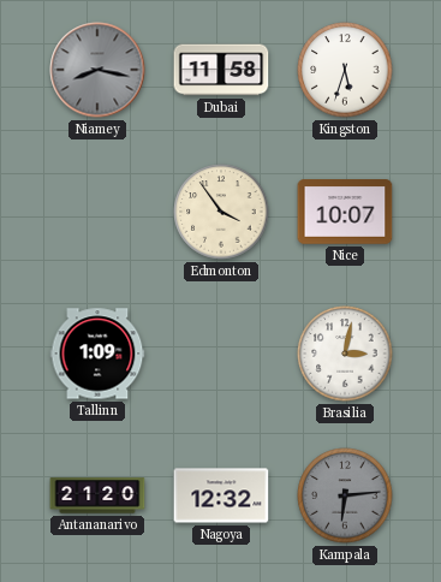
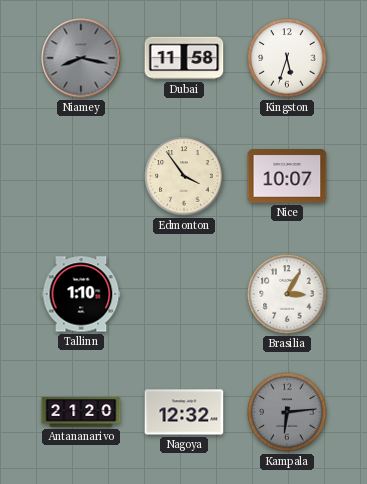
Tallinn: 1:09 -> 1:10
Brasilia: 3:02 -> 3:05
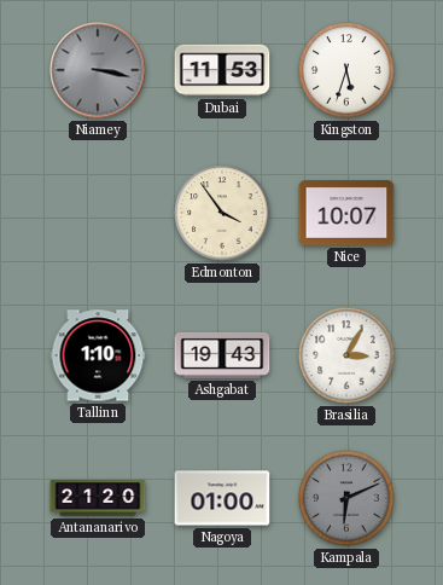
Niamey: 8:17 -> 3:17
Dubai: 11:58 -> 11:53
Ashgabat: none -> 19:43
Nagoya: 12:32 -> 01:00
Kampala: 6:14 -> 6:11
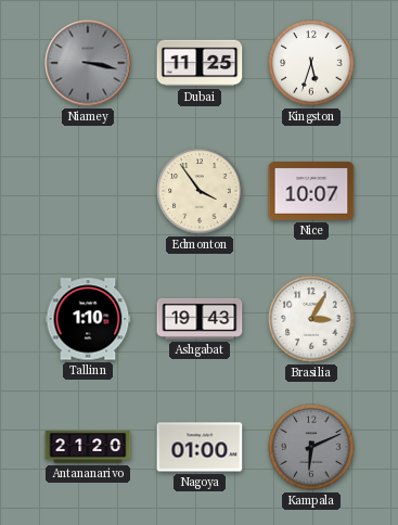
Dubai: 11:53 -> 11:25
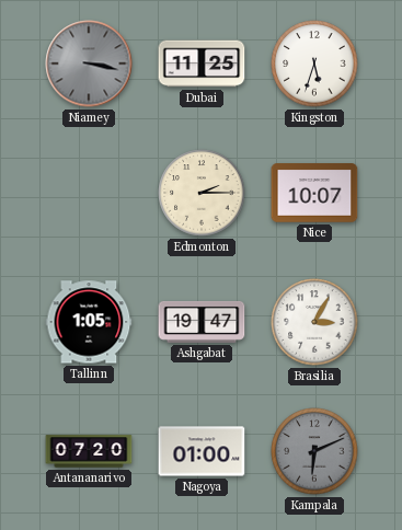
Edmonton: 3:54 -> 2:15
Tallinn: 1:10 -> 1:05
Ashgabat: 19:43 -> 19:47
Antananarivo: 21:20 -> 07:20
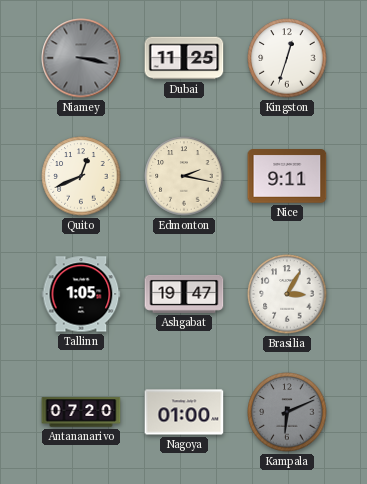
Kingston: 5:33 -> 12:33
Quito: none -> 12:41
Edmonton: 2:15 -> 2:17
Nice: 10:07 -> 9:11
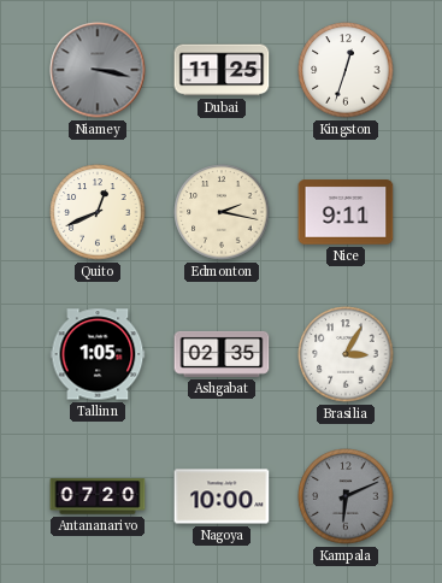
Ashgabat: 19:47 -> 02:35
Nagoya: 01:00 -> 10:00
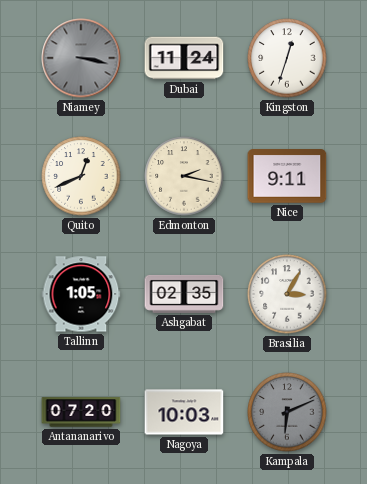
Dubai: 11:25 -> 11:24
Nagoya: 10:00 -> 10:03
